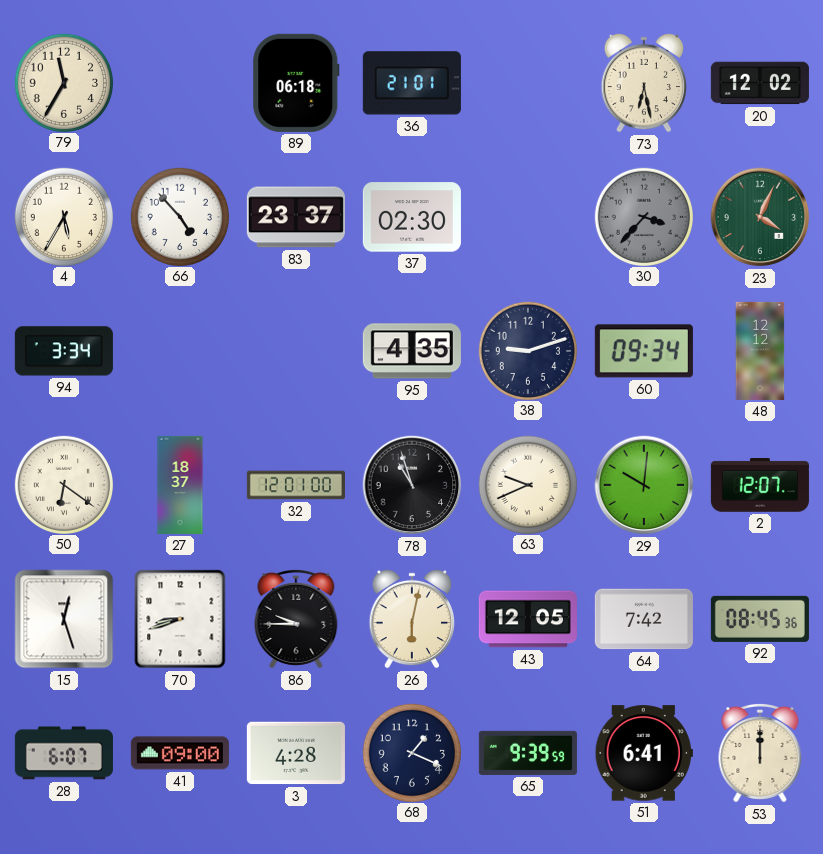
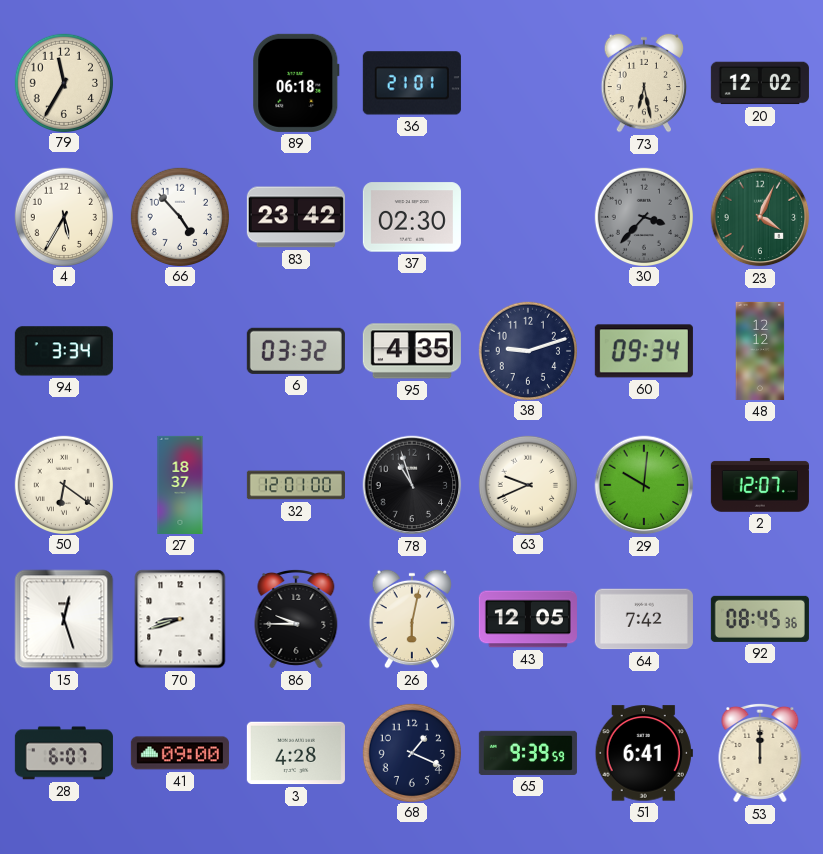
83: 23:37 -> 23:42
6: none -> 03:32
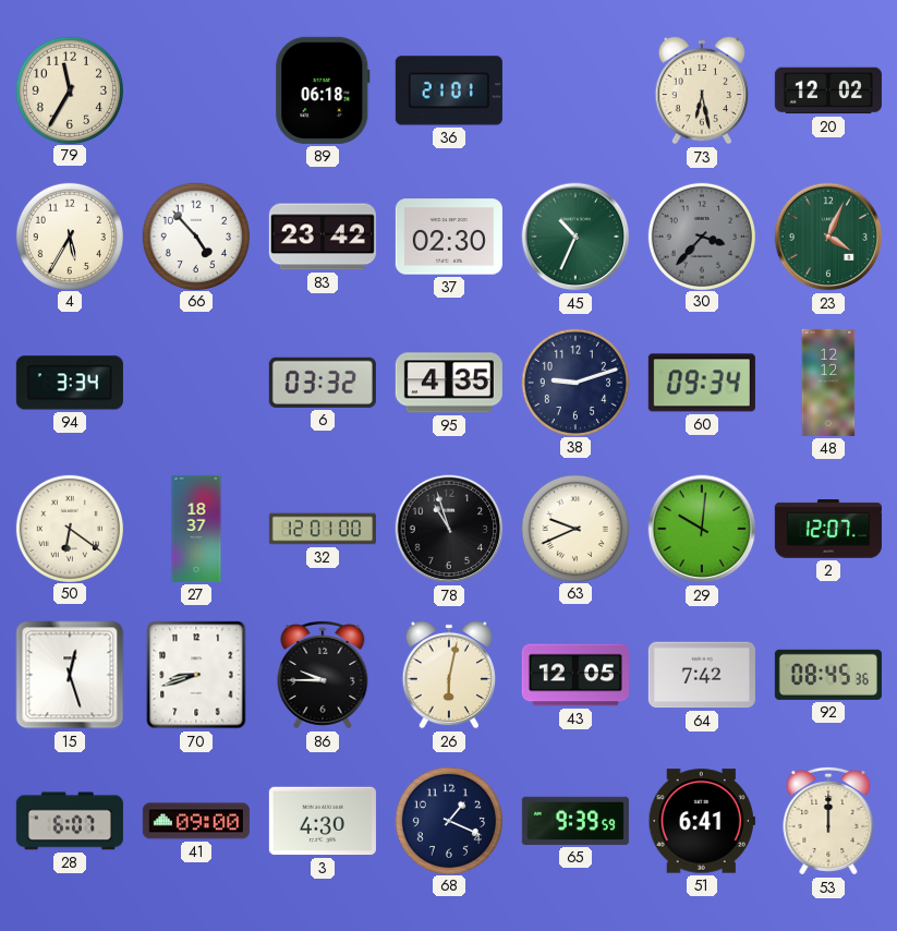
45: none -> 10:34
3: 4:28 -> 4:30
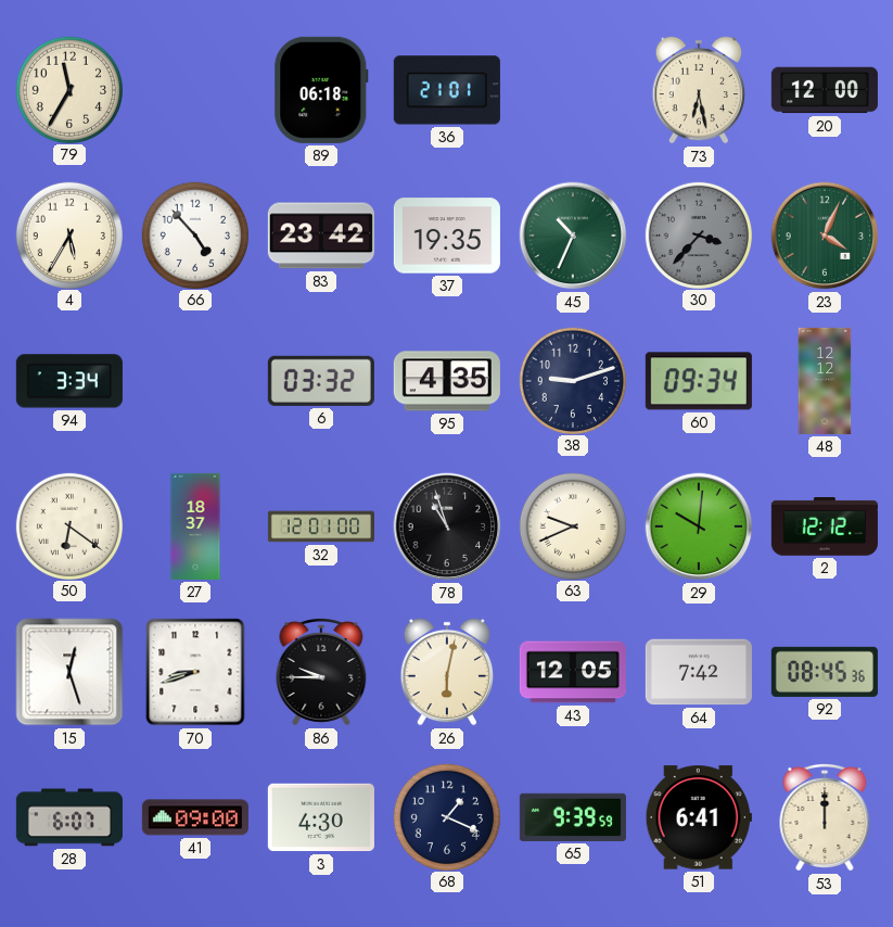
20: 12:02 -> 12:00
37: 02:30 -> 19:35
2: 12:07 -> 12:12
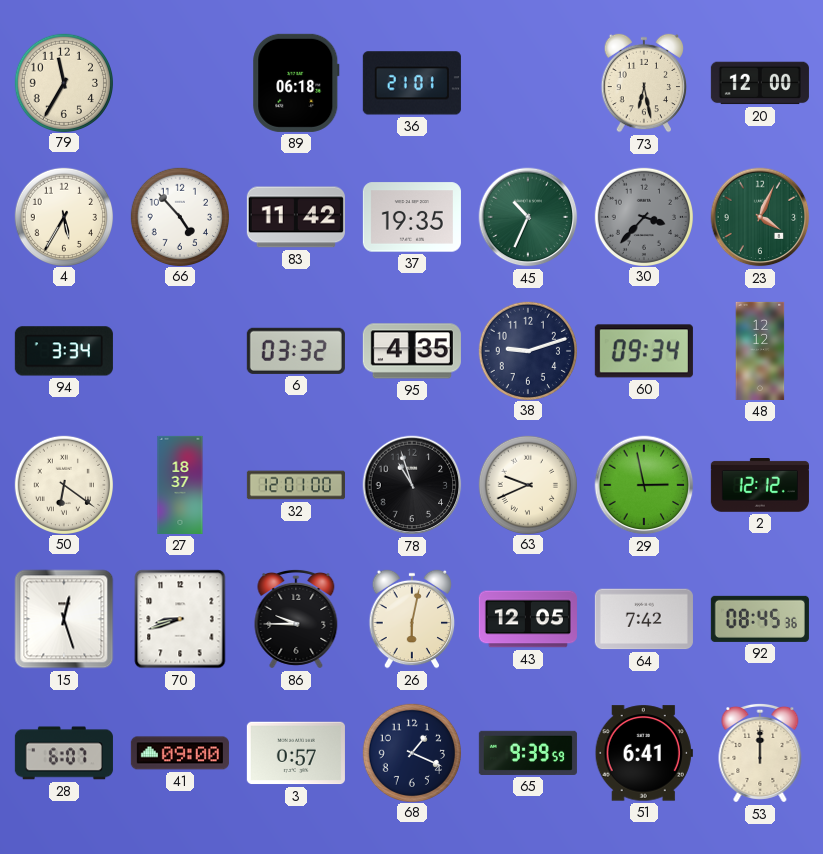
83: 23:42 -> 11:42
29: 10:01 -> 2:58
3: 4:30 -> 0:57
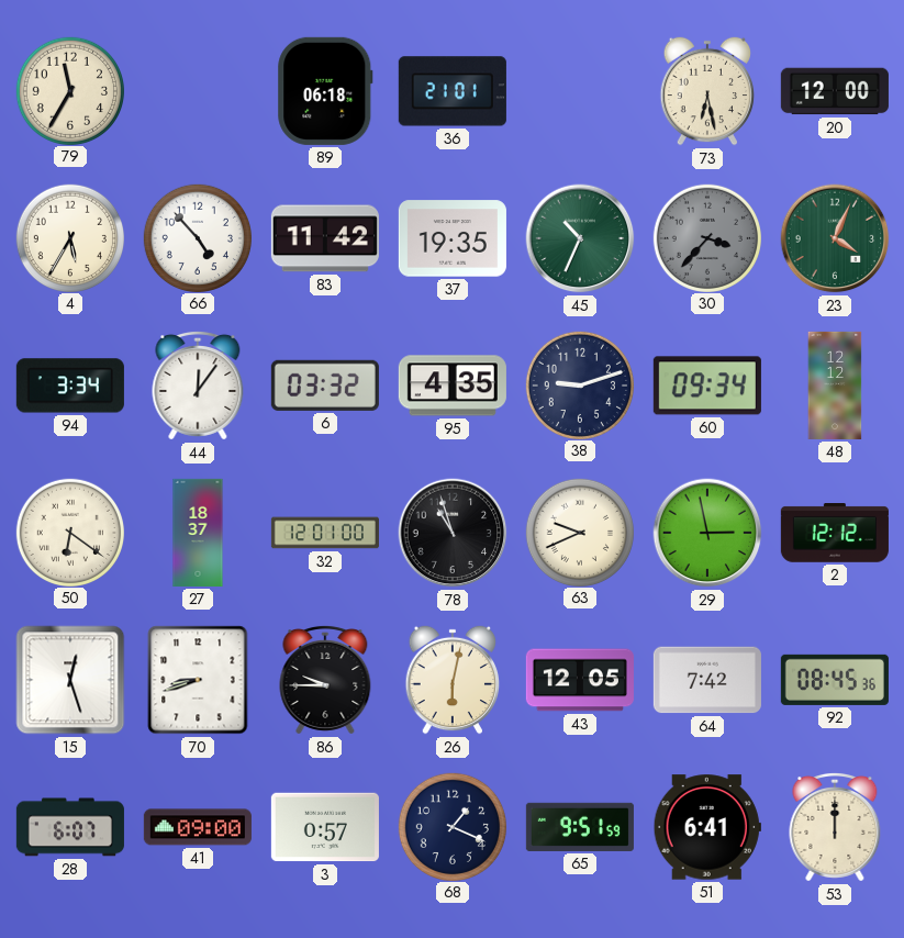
44: none -> 12:06
65: 9:39 -> 9:51
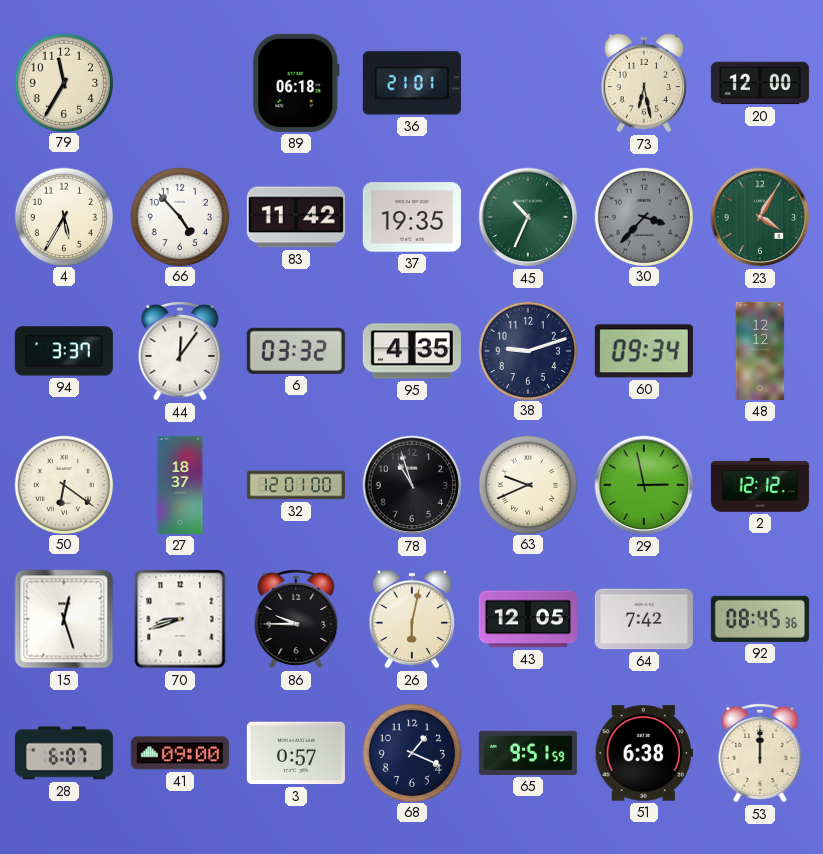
23: 4:04 -> 4:05
94: 3:34 -> 3:37
51: 6:41 -> 6:38
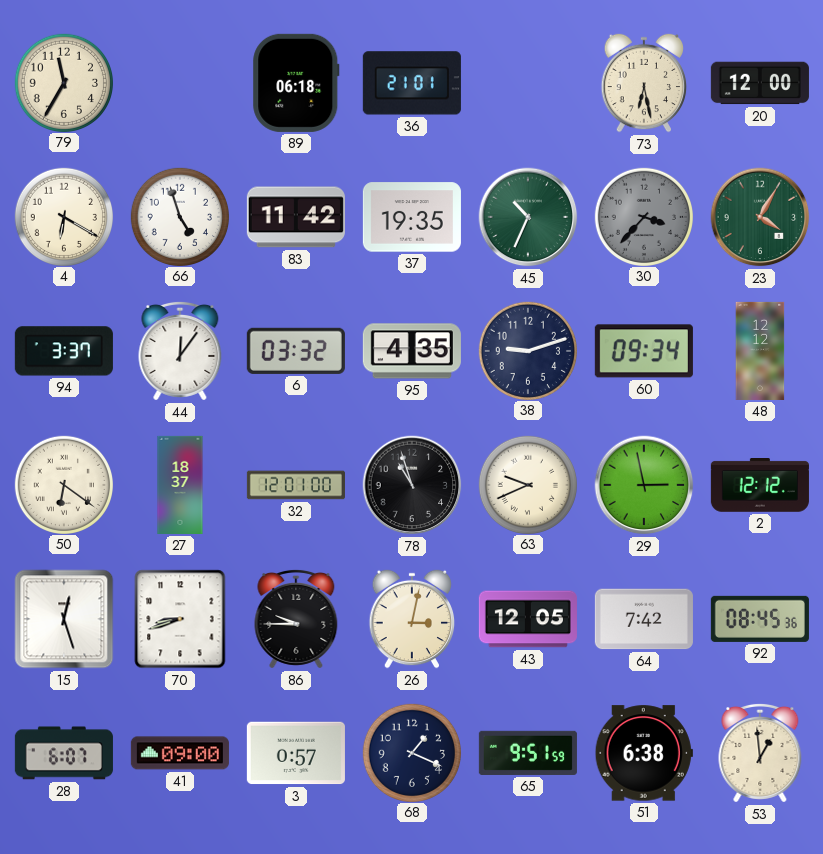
4: 5:35 -> 6:20
66: 4:53 -> 4:57
26: 6:02 -> 3:02
53: 12:00 -> 12:59
